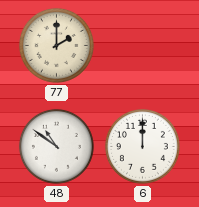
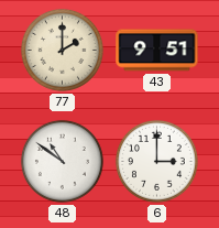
43: none -> 9:51
6: 12:00 -> 3:00
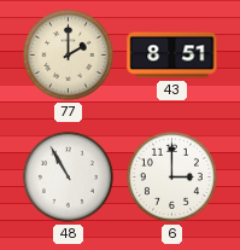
43: 9:51 -> 8:51
48: 10:51 -> 10:55
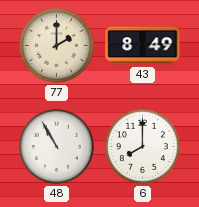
43: 8:51 -> 8:49
6: 3:00 -> 8:00
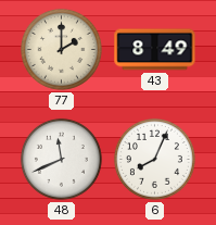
48: 10:55 -> 11:41
6: 8:00 -> 8:04
